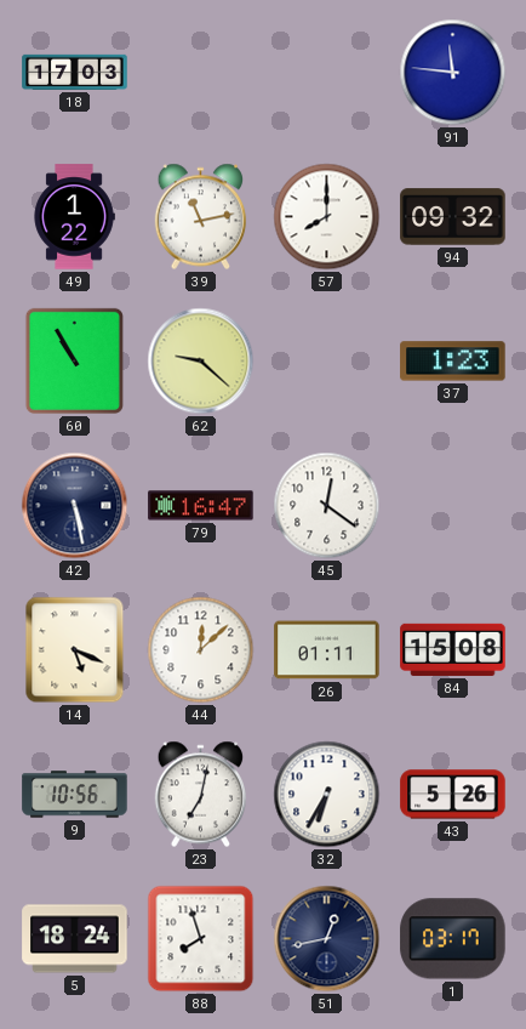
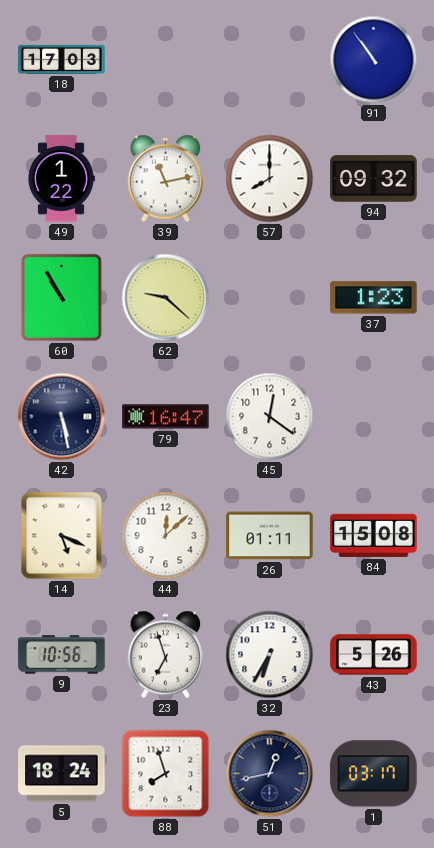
91: 11:46 -> 10:54
23: 7:02 -> 6:57
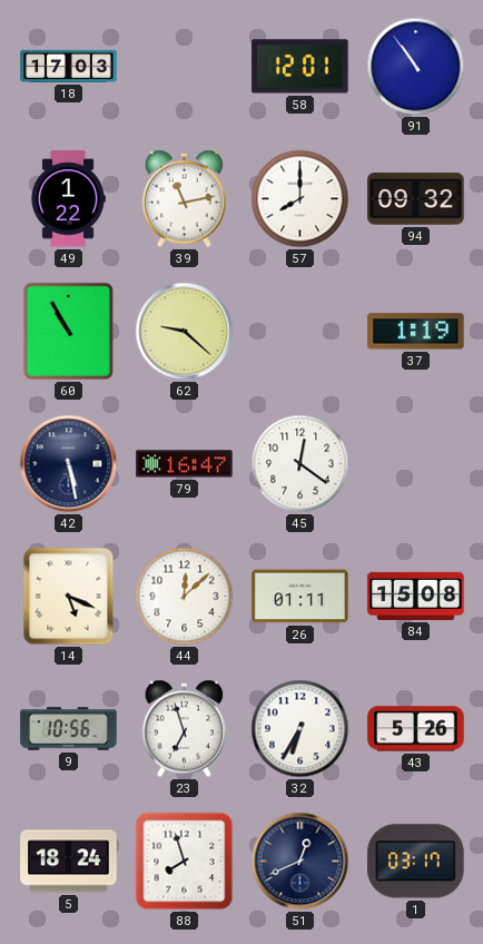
58: none -> 12:01
37: 1:23 -> 1:19
51: 12:43 -> 12:41
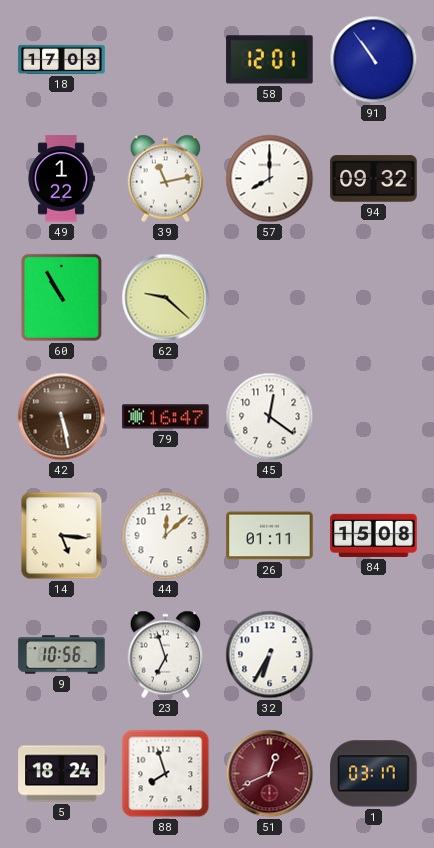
37: 1:19 -> none
42 dial: navy -> brown
14: 5:19 -> 5:16
43: 5:26 -> none
51 dial: navy -> burgundy
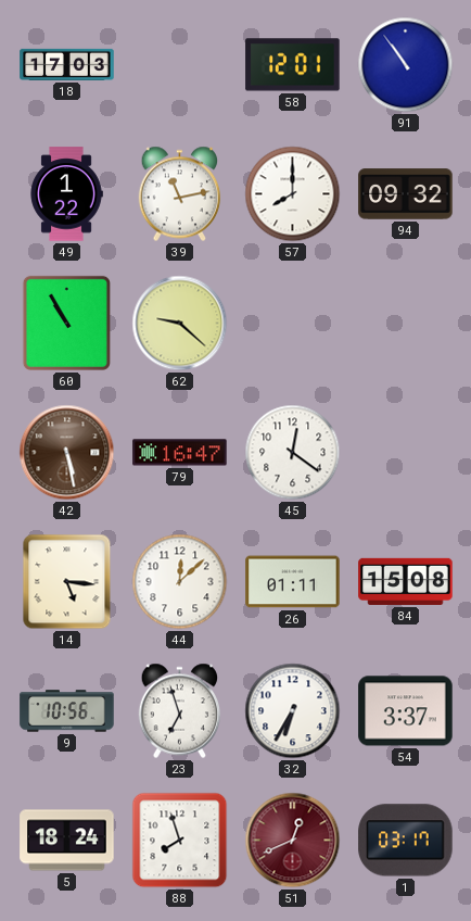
54: none -> 3:37
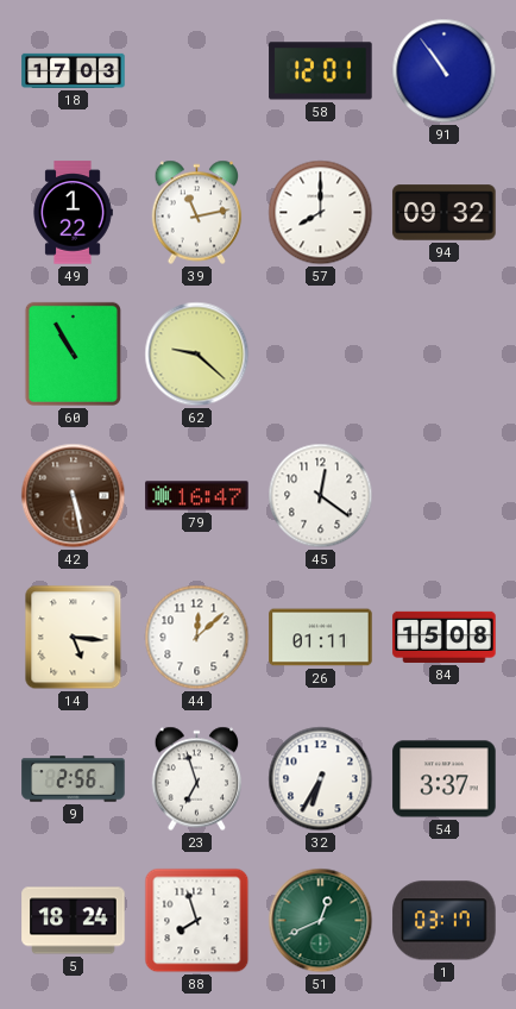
9: 10:56 -> 2:56
51 dial: burgundy -> green
